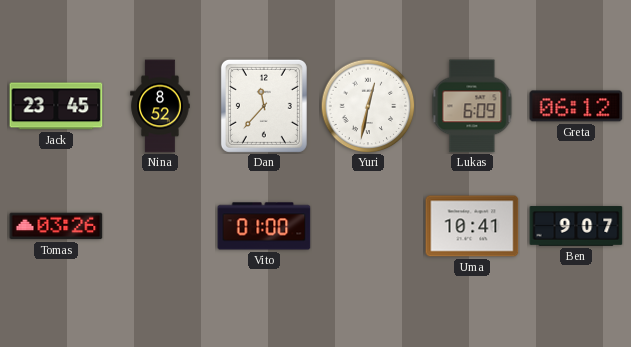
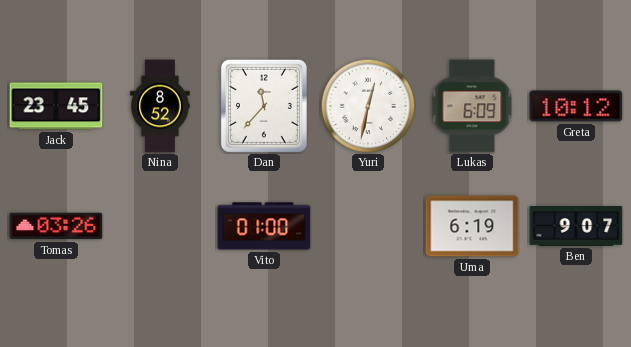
Greta: 06:12 -> 10:12
Uma: 10:41 -> 6:19
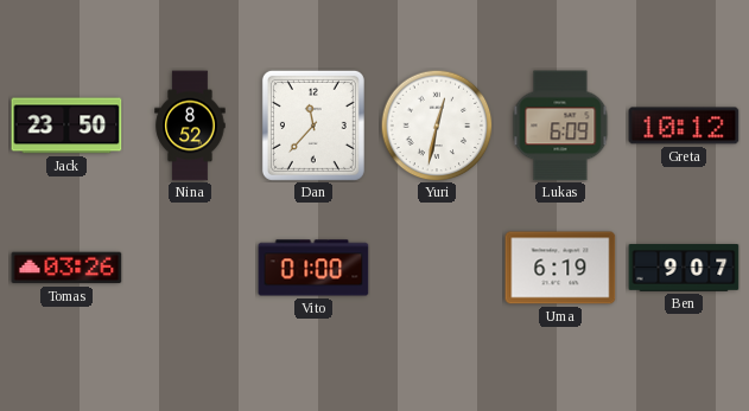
Jack: 23:45 -> 23:50
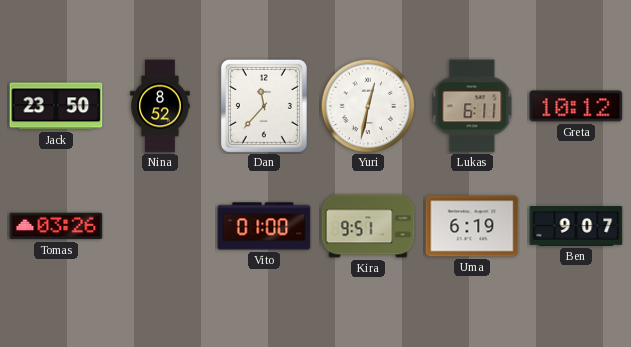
Lukas: 6:09 -> 6:11
Kira: none -> 9:51
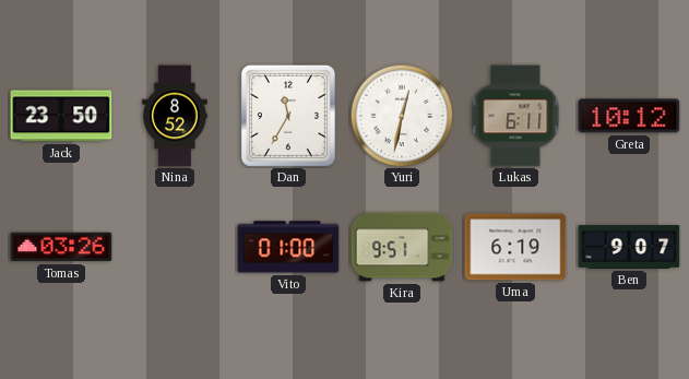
Dan: 11:37 -> 11:35
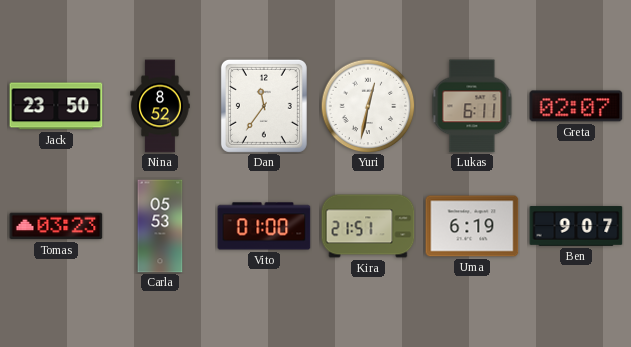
Dan: 11:35 -> 11:36
Greta: 10:12 -> 02:07
Tomas: 03:26 -> 03:23
Carla: none -> 05:53
Kira: 9:51 -> 21:51
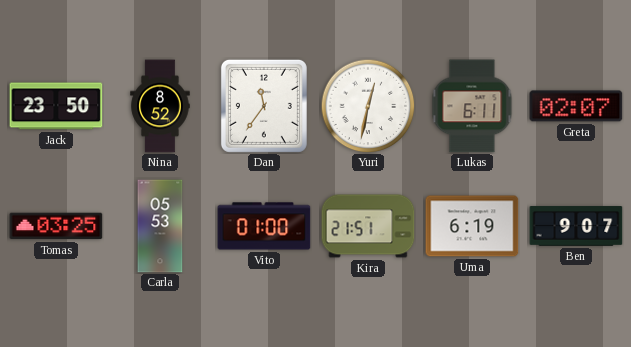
Tomas: 03:23 -> 03:25
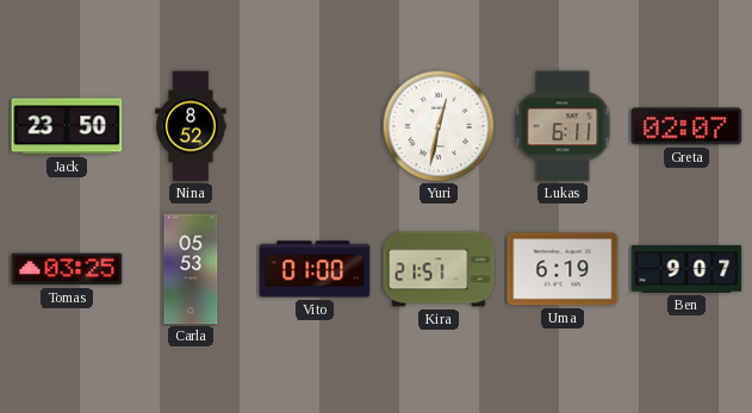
Dan: 11:36 -> none
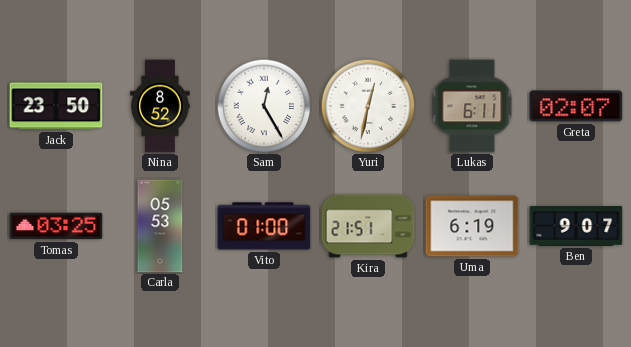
Sam: none -> 12:25
